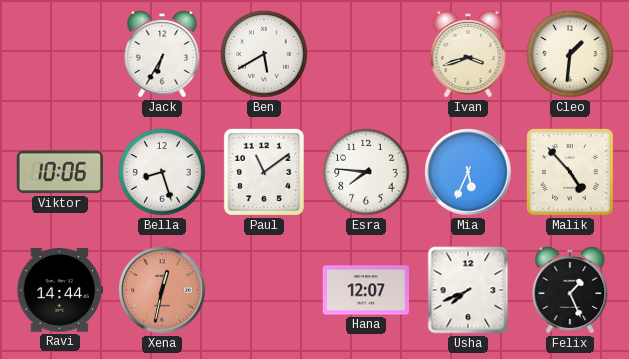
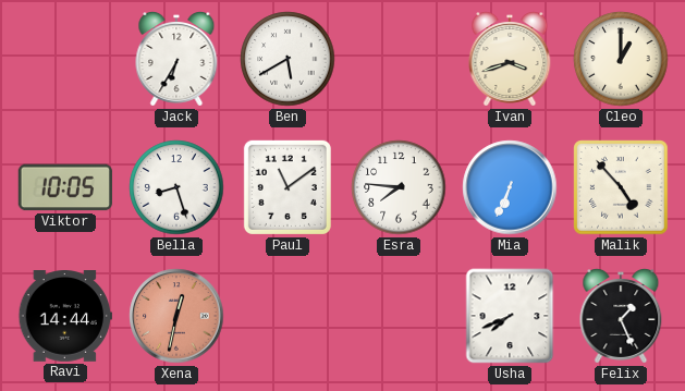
Cleo: 1:31 -> 1:00
Viktor: 10:06 -> 10:05
Mia: 5:34 -> 6:34
Hana: 12:07 -> none
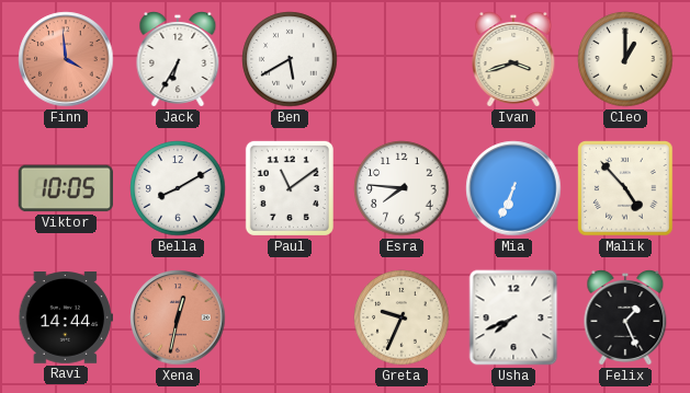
Finn: none -> 3:59
Bella: 8:27 -> 8:10
Greta: none -> 9:34
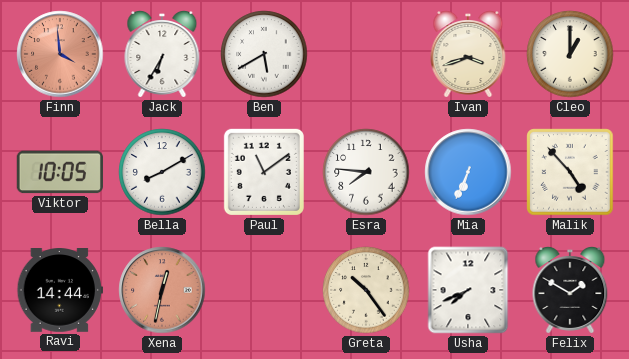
Greta: 9:34 -> 10:24
Felix: 1:26 -> 1:50
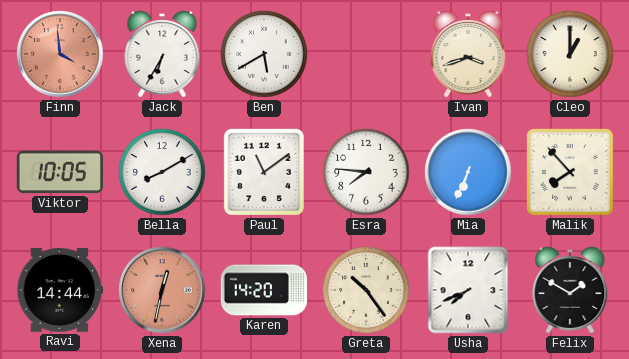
Malik: 4:53 -> 7:53
Karen: none -> 14:20
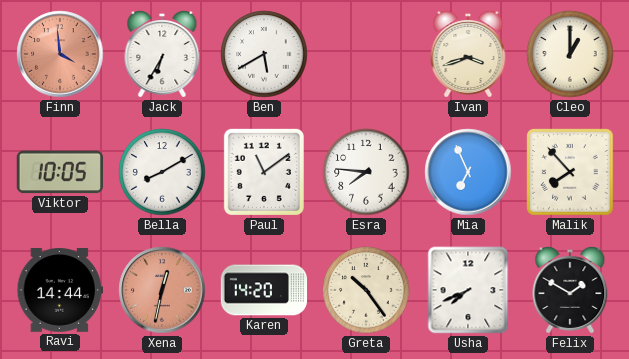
Mia: 6:34 -> 6:56
